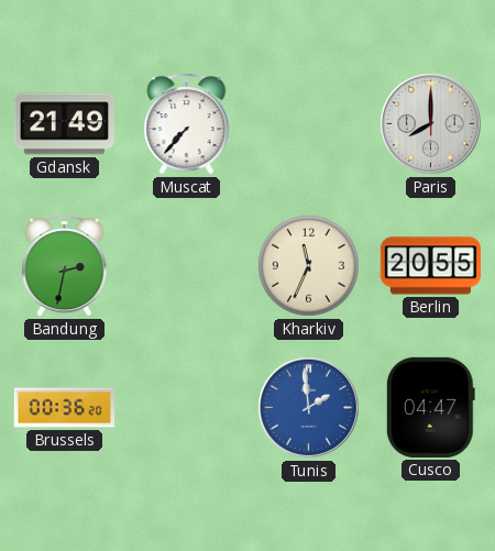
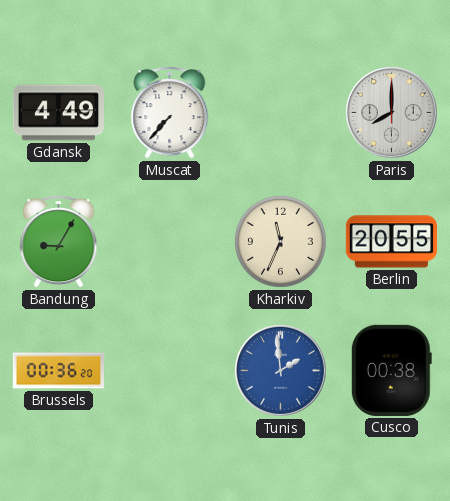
Gdansk: 21:49 -> 4:49
Bandung: 2:32 -> 9:05
Cusco: 04:47 -> 00:38
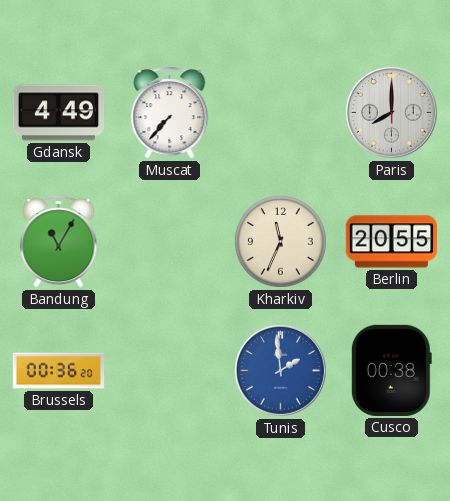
Bandung: 9:05 -> 11:05
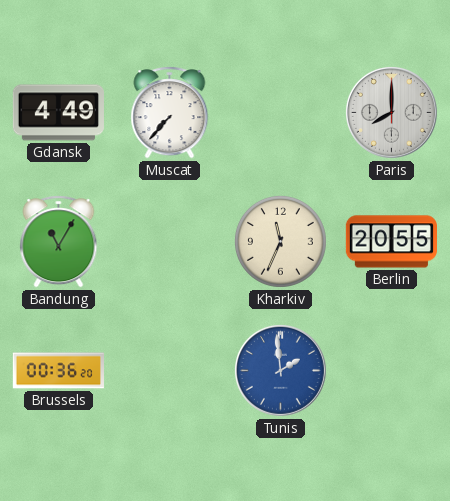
Cusco: 00:38 -> none
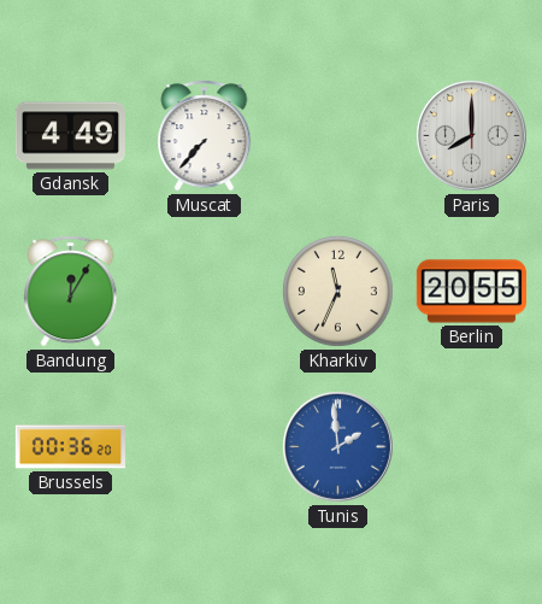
Bandung: 11:05 -> 12:05
